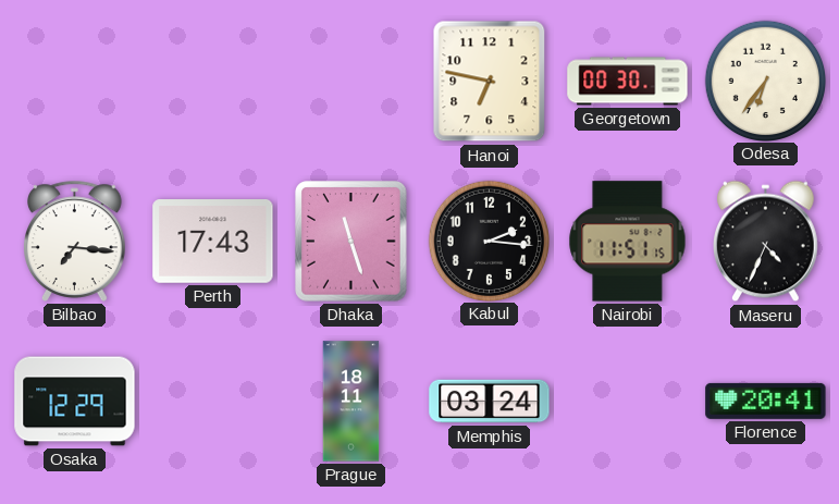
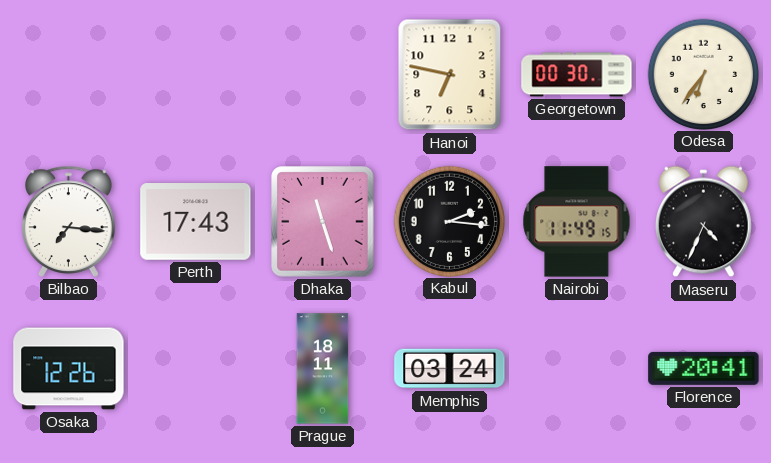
Nairobi: 11:51 -> 11:49
Osaka: 12:29 -> 12:26
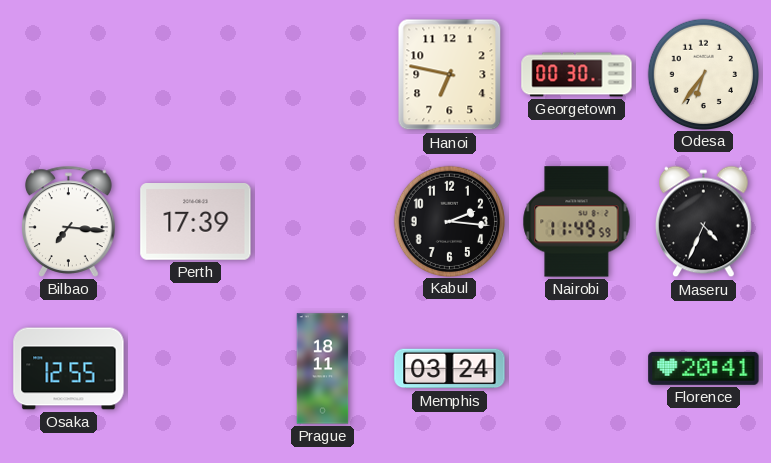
Perth: 17:43 -> 17:39
Dhaka: 11:27 -> none
Nairobi: 11:49:15 -> 11:49:59
Osaka: 12:26 -> 12:55
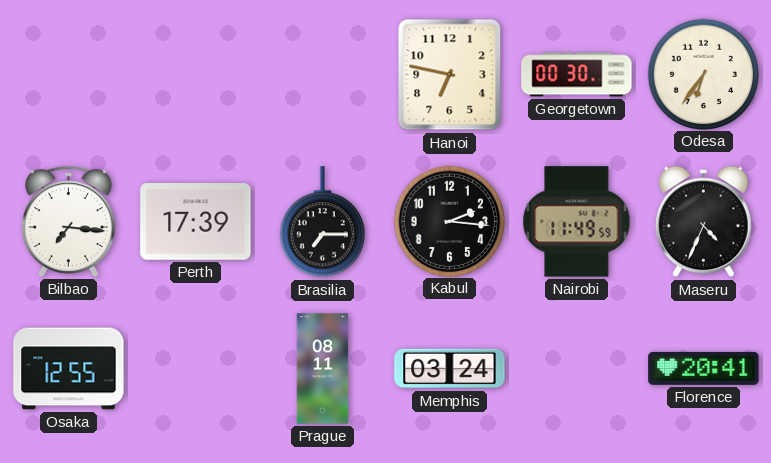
Brasilia: none -> 7:15
Prague: 18:11 -> 08:11
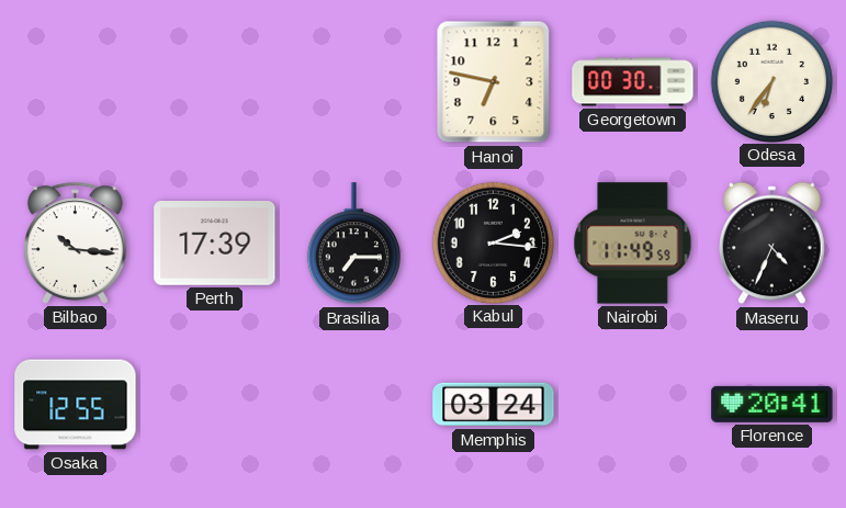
Bilbao: 7:16 -> 10:16
Prague: 08:11 -> none
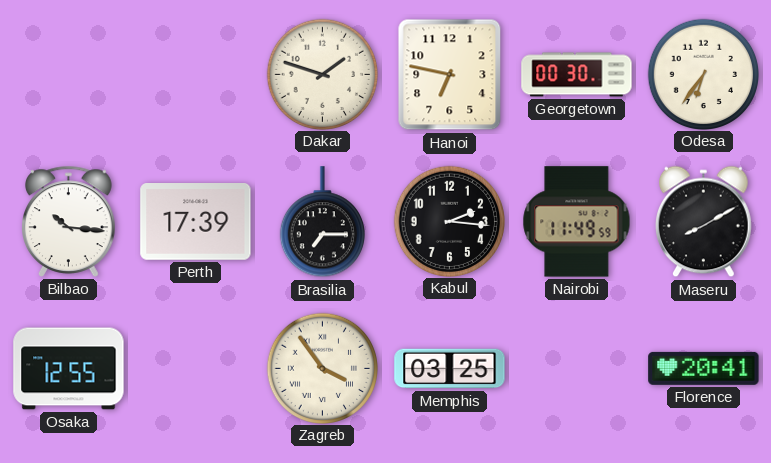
Dakar: none -> 1:48
Maseru: 4:34 -> 8:10
Zagreb: none -> 3:54
Memphis: 03:24 -> 03:25
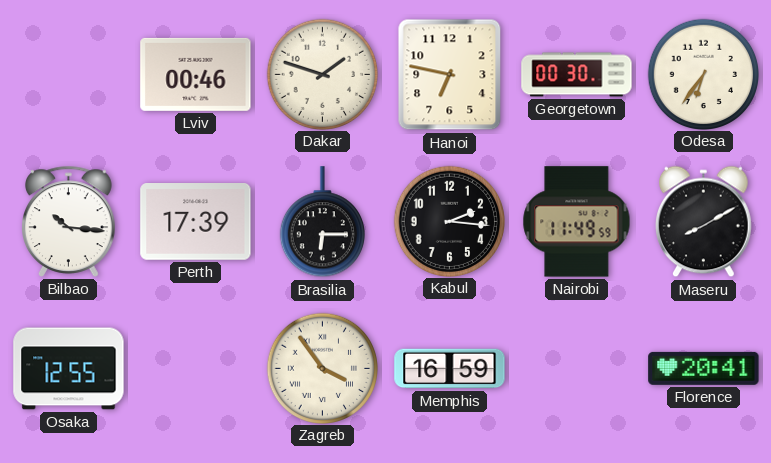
Lviv: none -> 00:46
Brasilia: 7:15 -> 6:15
Memphis: 03:25 -> 16:59
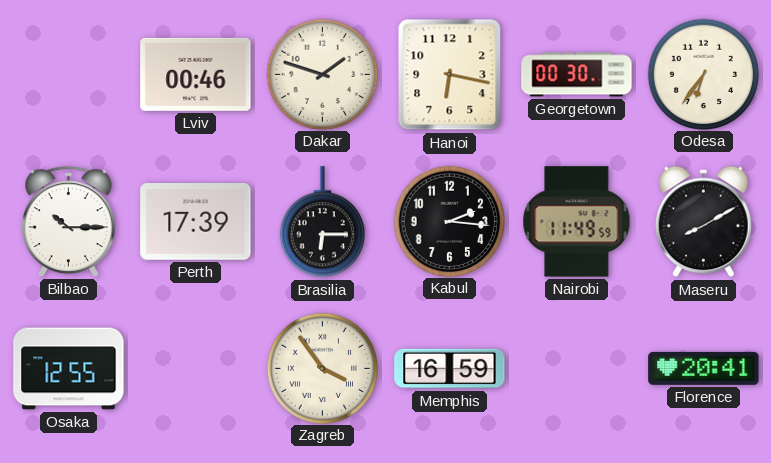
Hanoi: 6:47 -> 6:17
Bilbao: 10:16 -> 10:15
